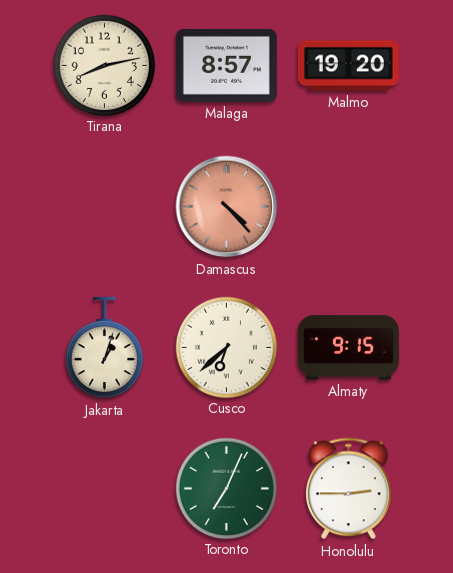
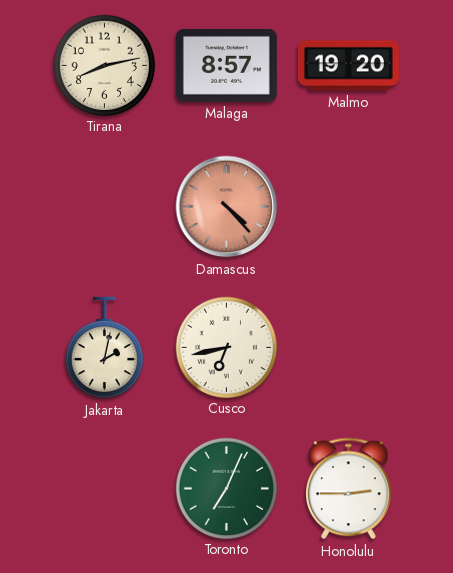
Jakarta: 1:03 -> 2:02
Cusco: 6:38 -> 6:43
Almaty: 9:15 -> none
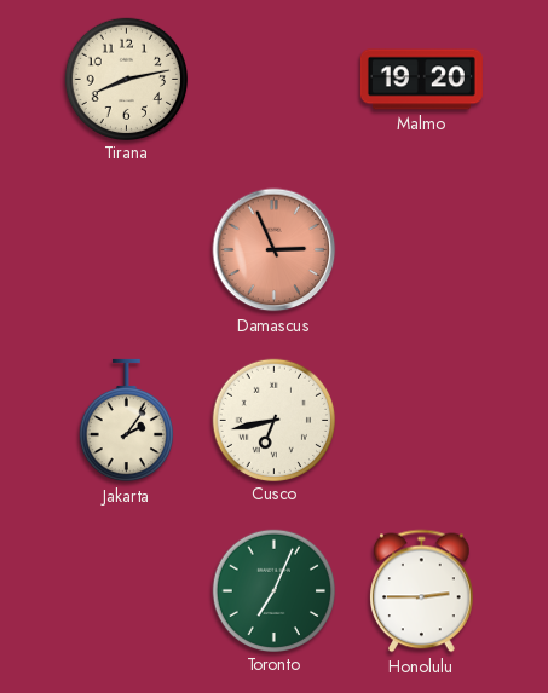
Malaga: 8:57 -> none
Damascus: 4:23 -> 2:56
Jakarta: 2:02 -> 2:06
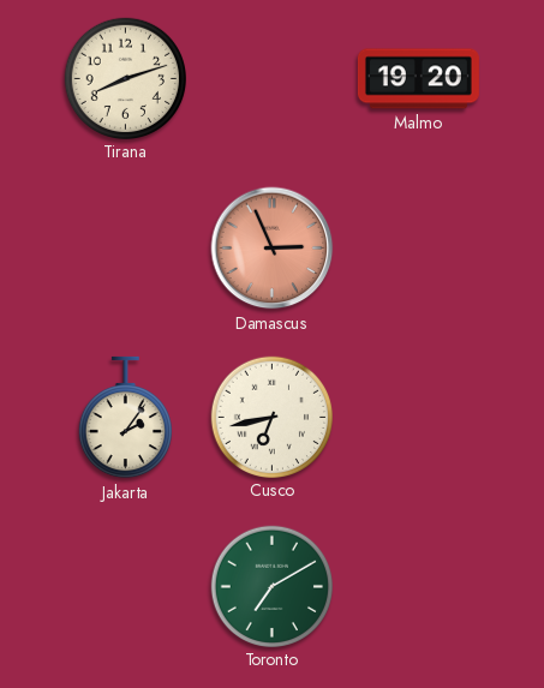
Tirana: 8:13 -> 8:12
Toronto: 7:04 -> 7:10
Honolulu: 2:45 -> none
